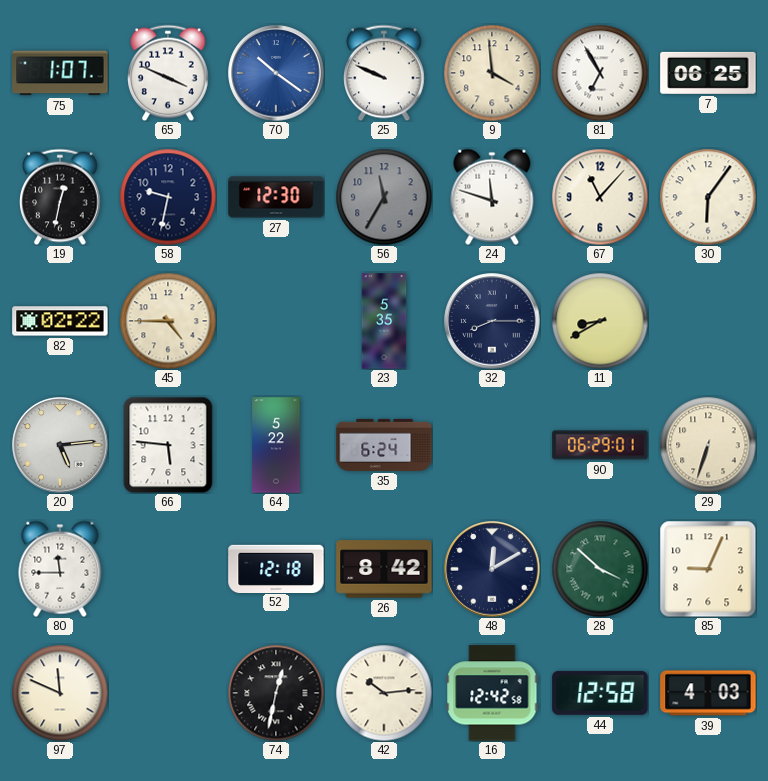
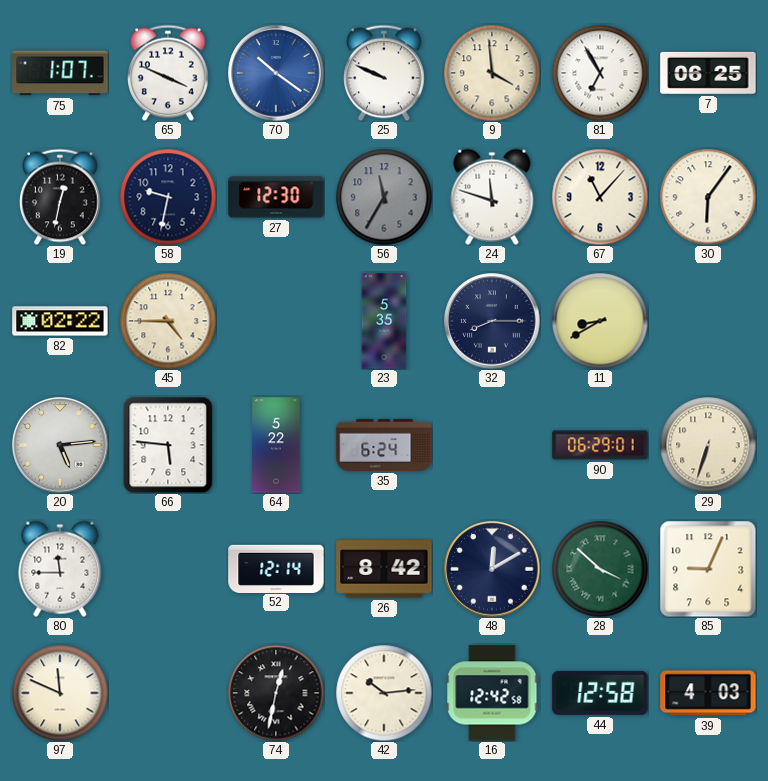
52: 12:18 -> 12:14
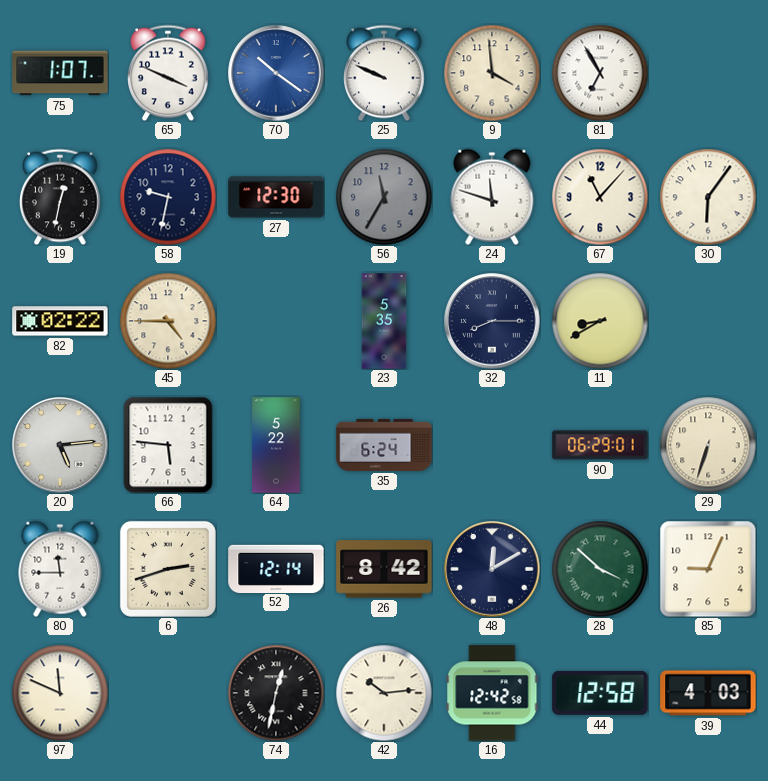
7: 06:25 -> none
6: none -> 2:42
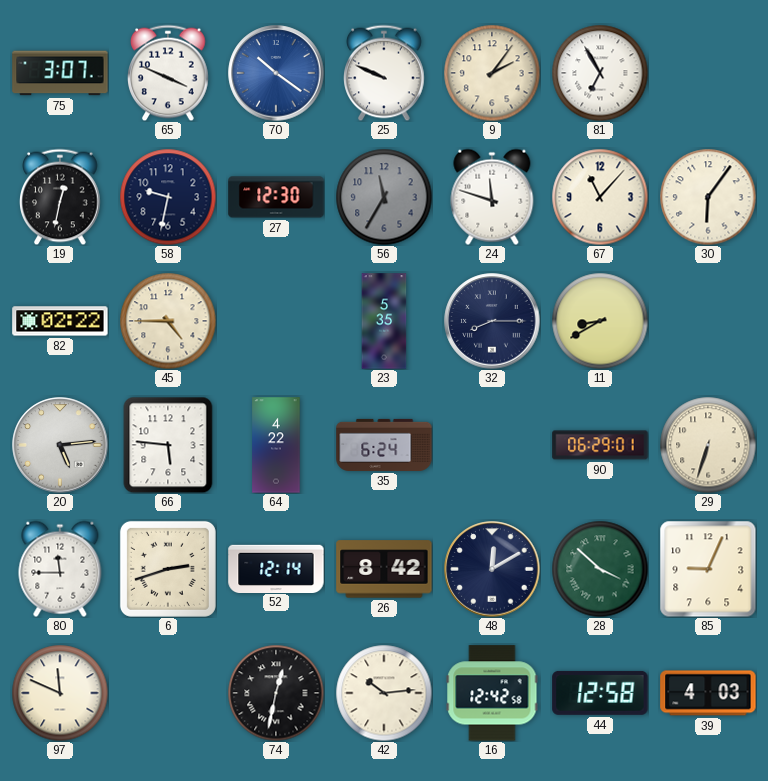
75: 1:07 -> 3:07
9: 3:59 -> 2:06
64: 5:22 -> 4:22
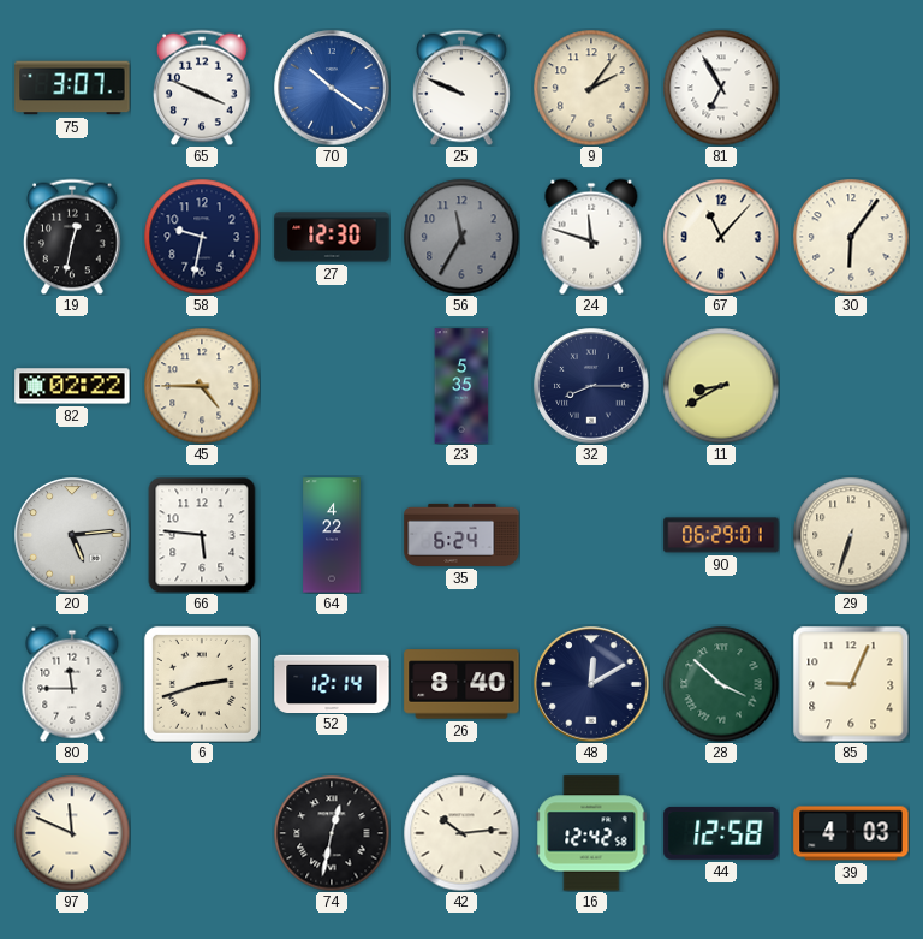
26: 8:42 -> 8:40
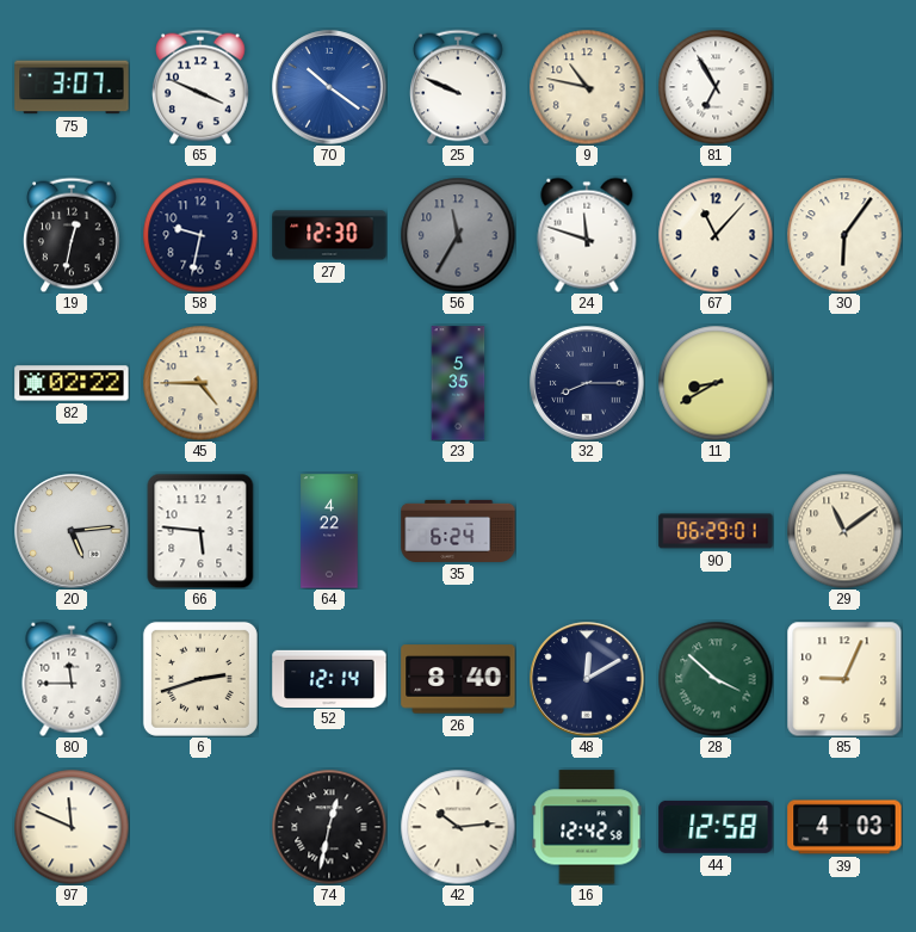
9: 2:06 -> 10:47
29: 6:33 -> 11:09
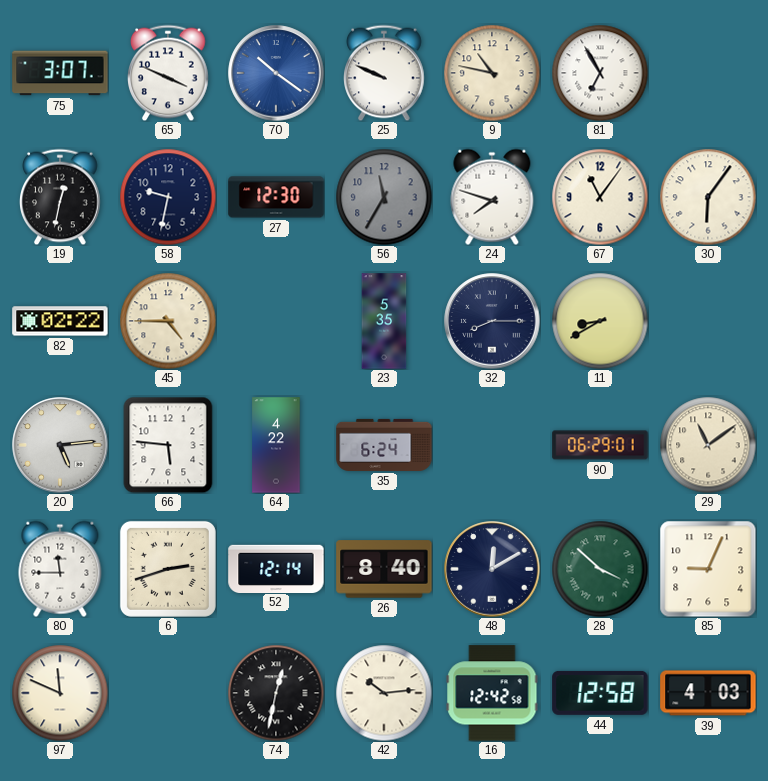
24: 11:48 -> 7:48
67: 11:07 -> 11:06
